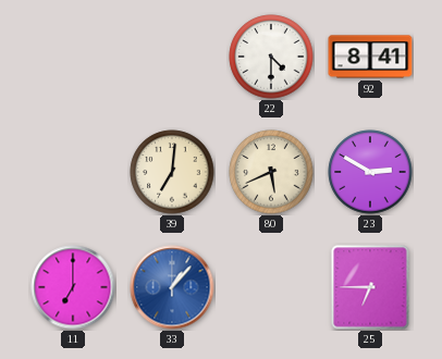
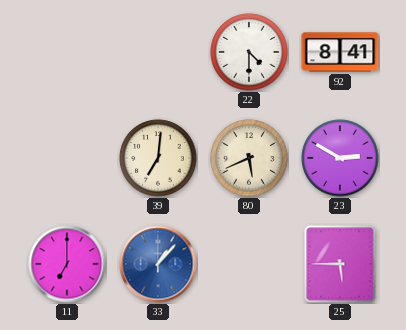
25: 6:45 -> 5:45
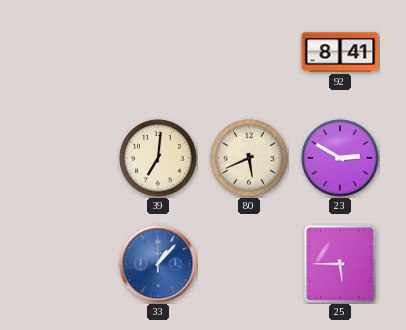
22: 4:30 -> none
11: 7:00 -> none
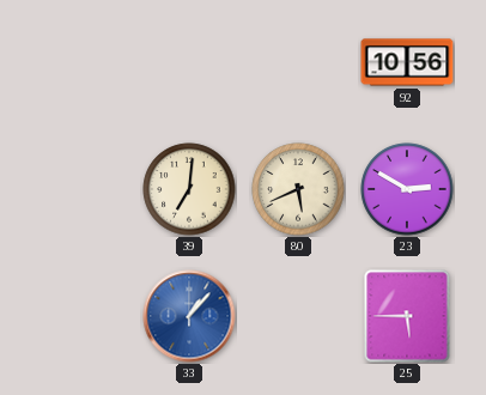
92: 8:41 -> 10:56
